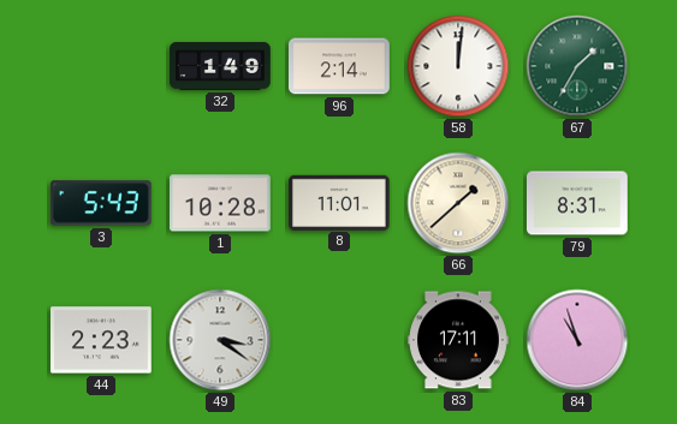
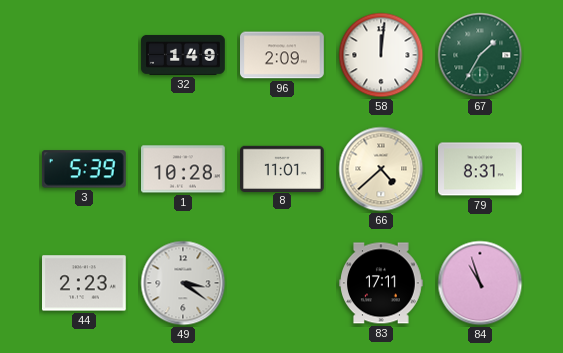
96: 2:14 -> 2:09
3: 5:43 -> 5:39
66: 1:38 -> 4:38
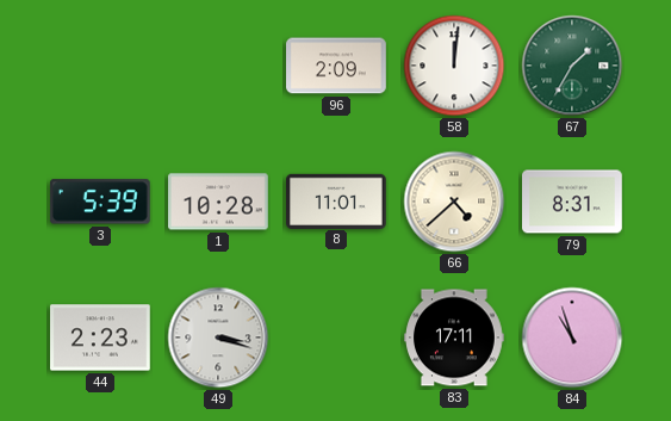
32: 1:49 -> none
49: 3:21 -> 3:18
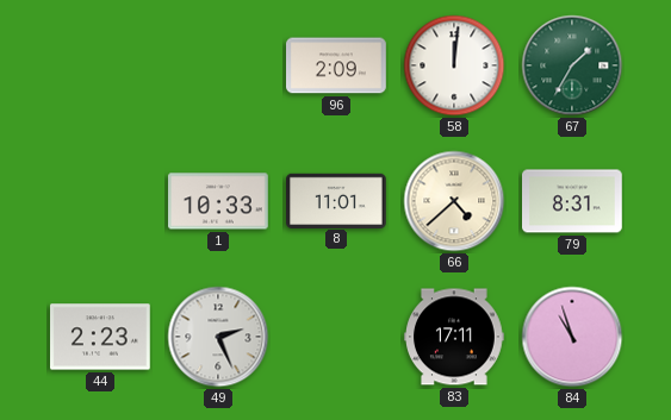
3: 5:39 -> none
1: 10:28 -> 10:33
49: 3:18 -> 2:26
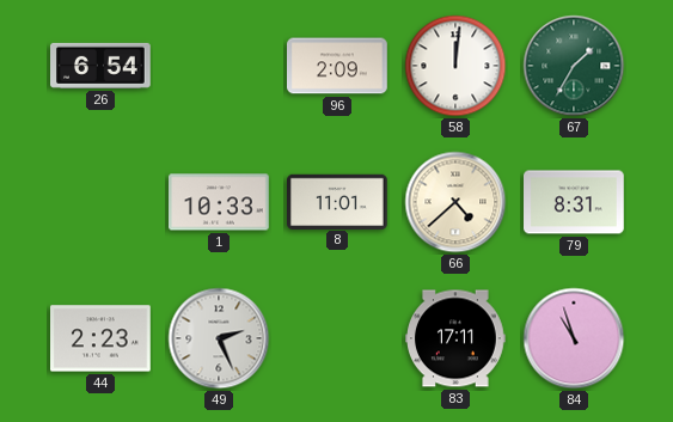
26: none -> 6:54
